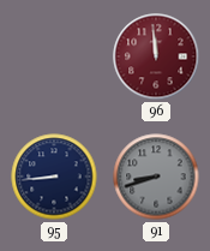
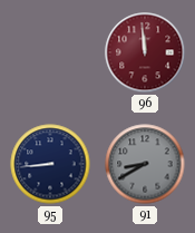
91: 8:42 -> 8:40
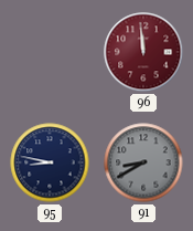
95: 8:44 -> 8:47
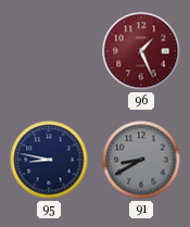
96: 11:59 -> 1:26
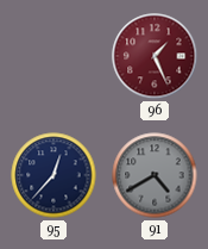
95: 8:47 -> 12:37
91: 8:40 -> 4:40
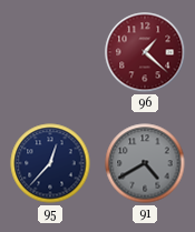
96: 1:26 -> 1:22
